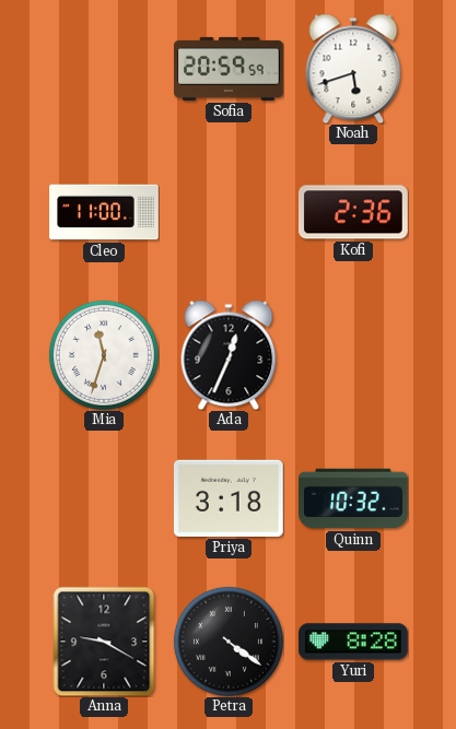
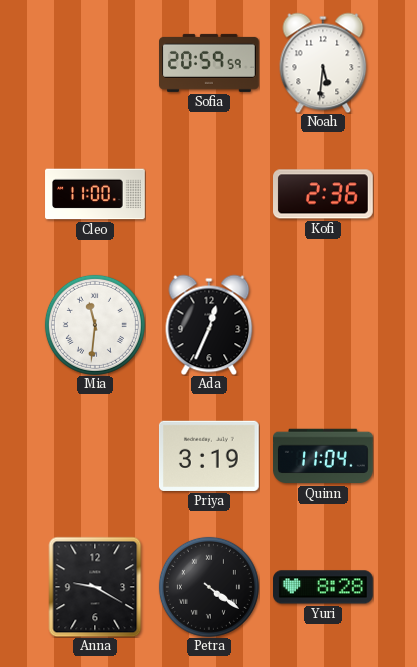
Noah: 5:42 -> 5:31
Mia: 11:33 -> 11:31
Priya: 3:18 -> 3:19
Quinn: 10:32 -> 11:04
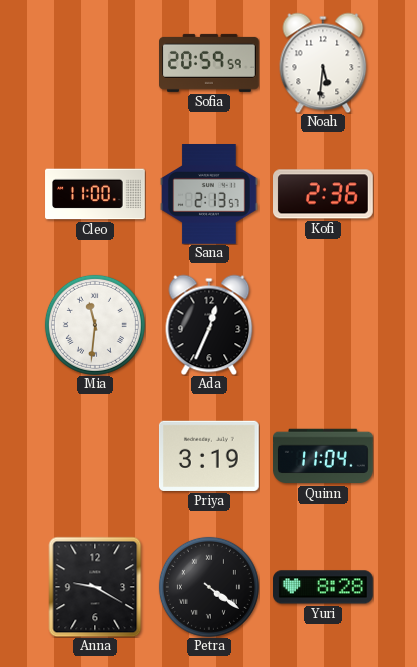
Sana: none -> 2:13
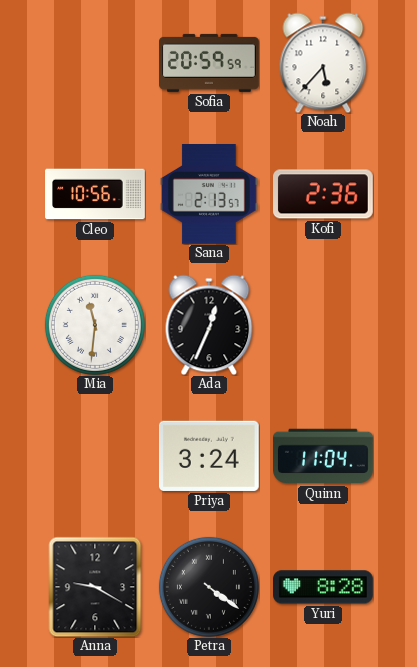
Noah: 5:31 -> 5:37
Cleo: 11:00 -> 10:56
Priya: 3:19 -> 3:24
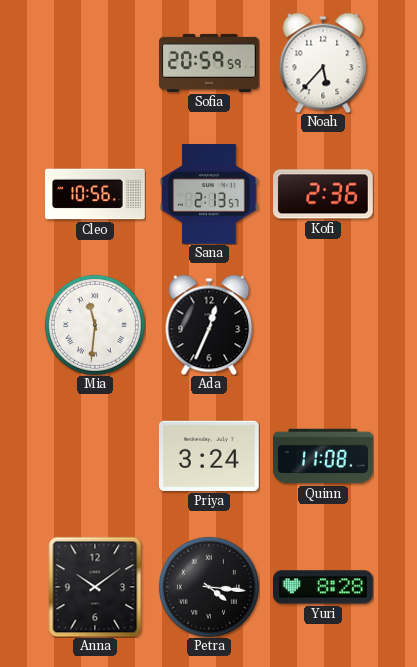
Quinn: 11:04 -> 11:08
Anna: 9:20 -> 10:09
Petra: 4:21 -> 4:16
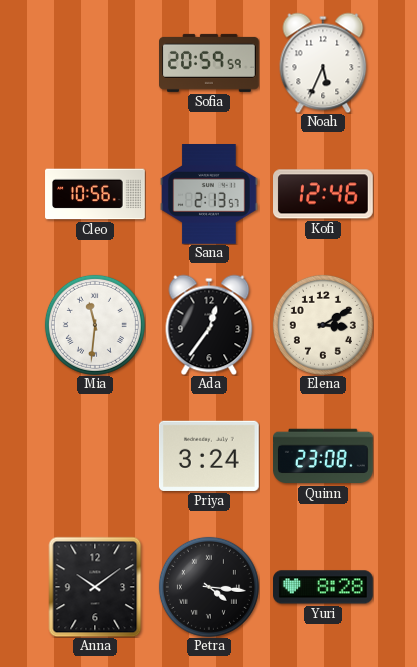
Noah: 5:37 -> 5:34
Kofi: 2:36 -> 12:46
Ada: 12:34 -> 12:36
Elena: none -> 3:10
Quinn: 11:08 -> 23:08
